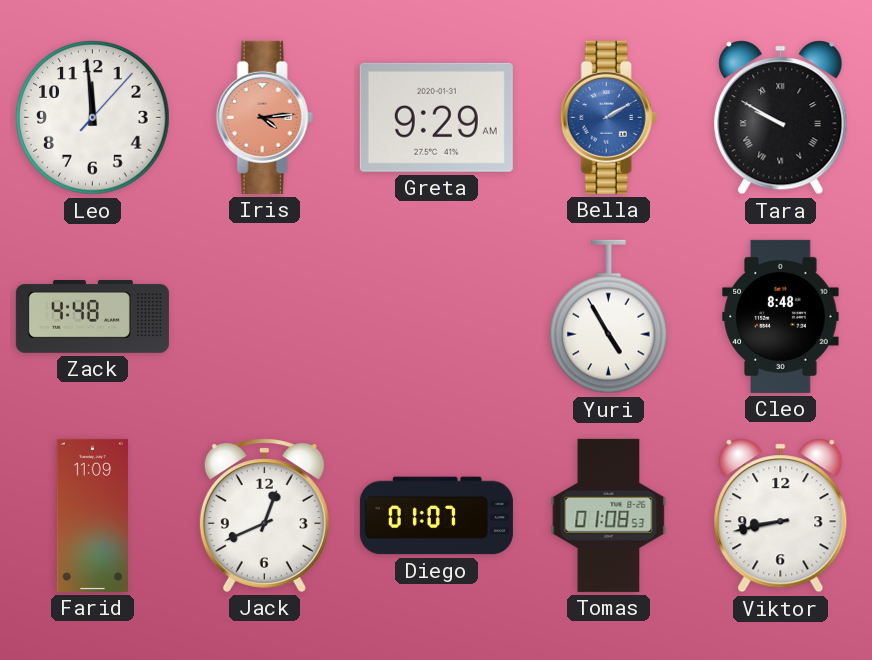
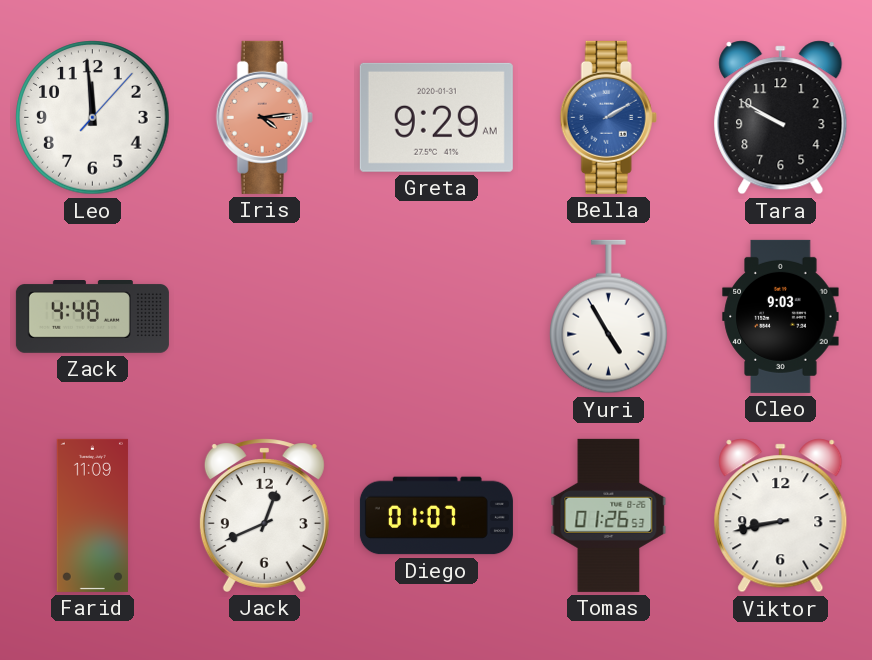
Tara numerals: Roman -> Arabic
Cleo: 8:48 -> 9:03
Tomas: 01:08 -> 01:26
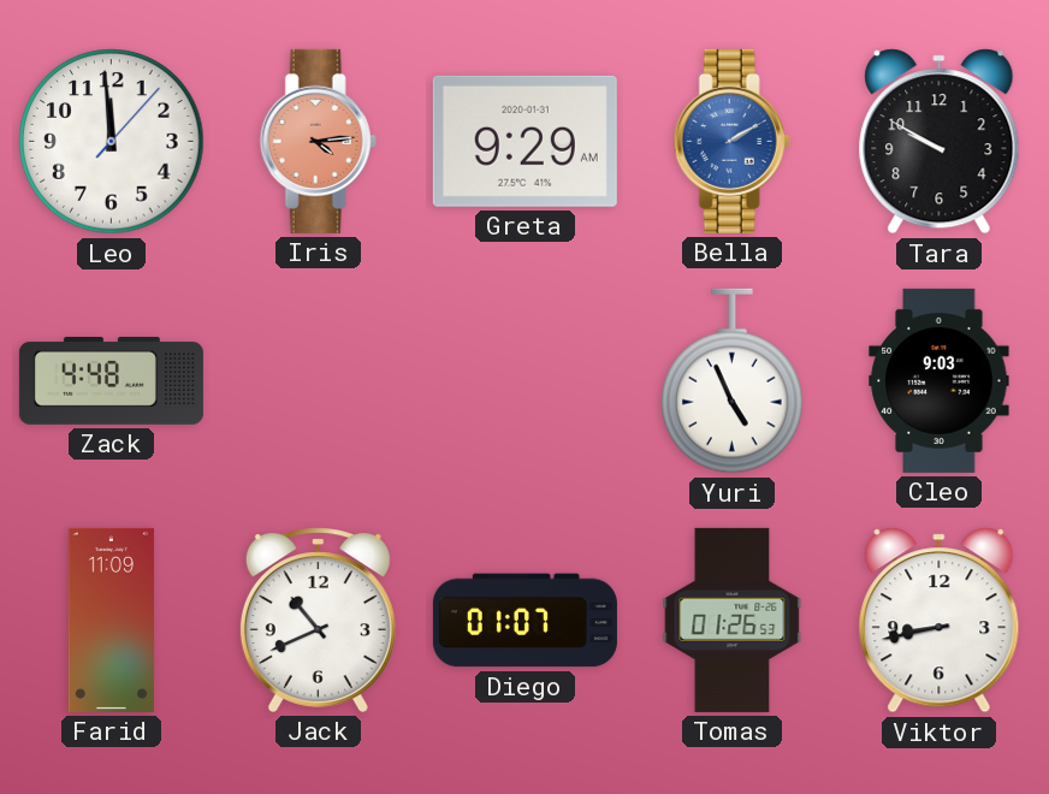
Yuri: 4:55 -> 4:56
Jack: 12:41 -> 10:41
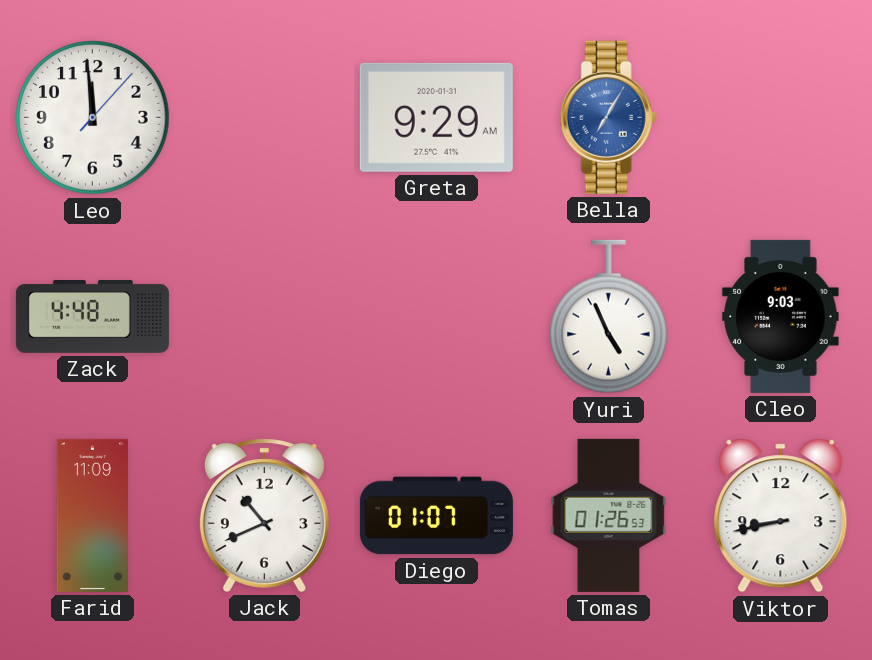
Iris: 4:14 -> none
Bella: 2:10 -> 7:05
Tara: 9:50 -> none
